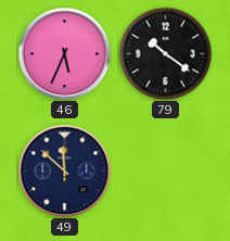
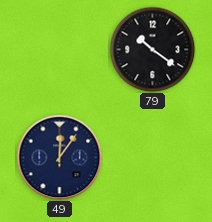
46: 5:34 -> none
49: 11:52 -> 12:06
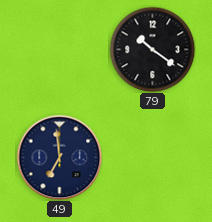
49: 12:06 -> 6:59
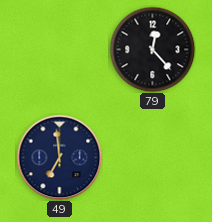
79: 10:21 -> 12:23
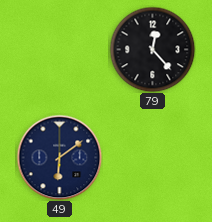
49: 6:59 -> 6:09
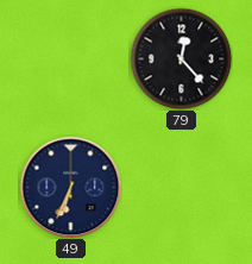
49: 6:09 -> 6:34
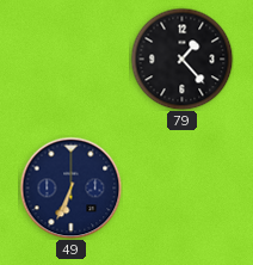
79: 12:23 -> 1:23
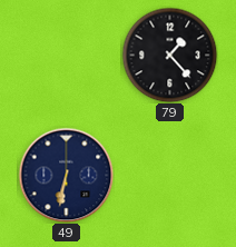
49: 6:34 -> 6:32
